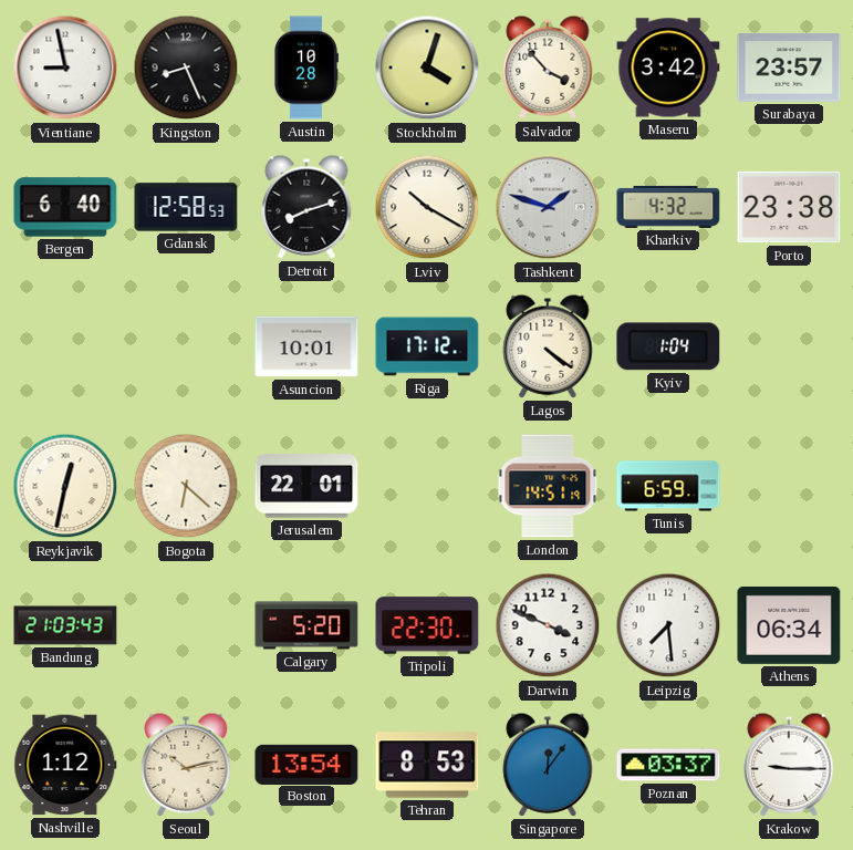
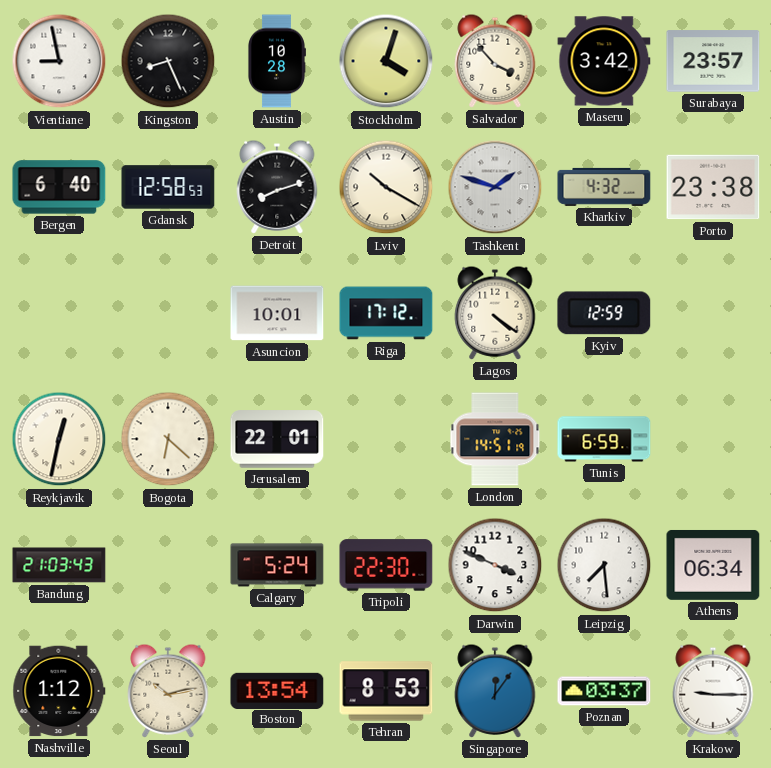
Kyiv: 1:04 -> 12:59
Calgary: 5:20 -> 5:24
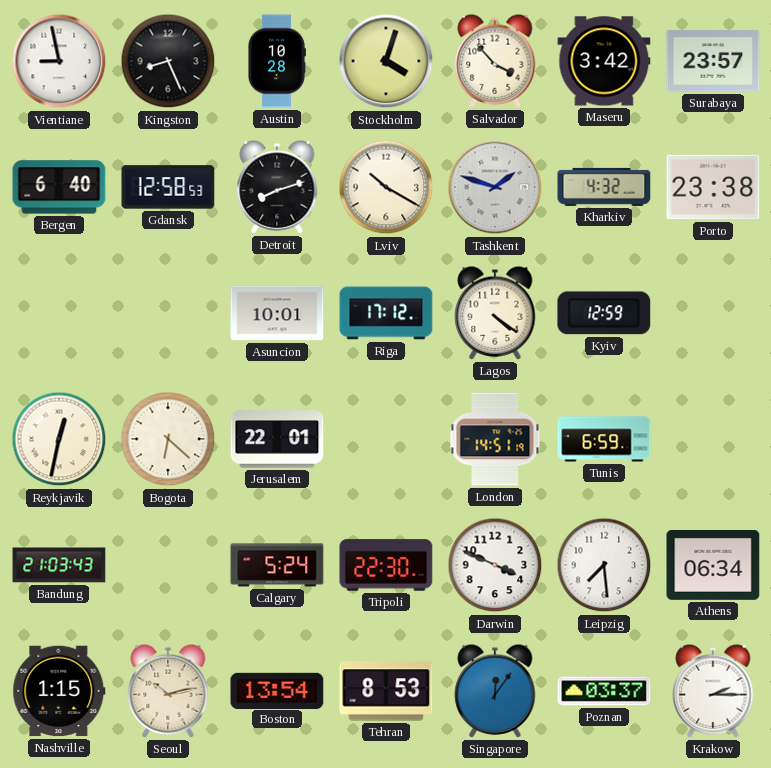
Nashville: 1:12 -> 1:15
Krakow: 9:15 -> 2:15
